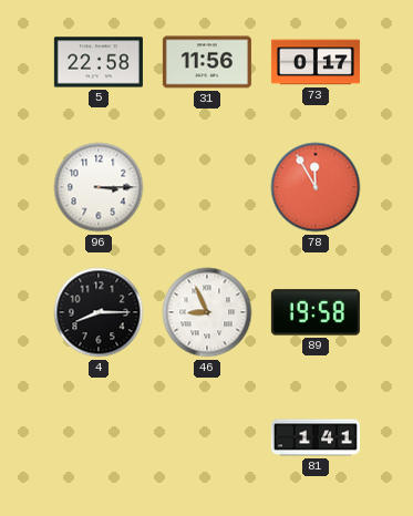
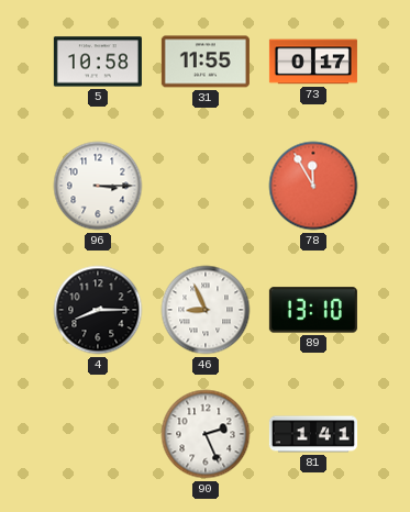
5: 22:58 -> 10:58
31: 11:56 -> 11:55
89: 19:58 -> 13:10
90: none -> 2:26
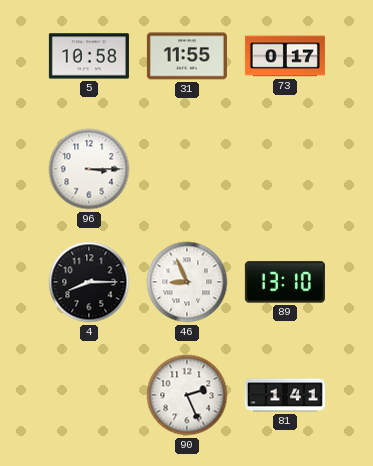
78: 11:55 -> none
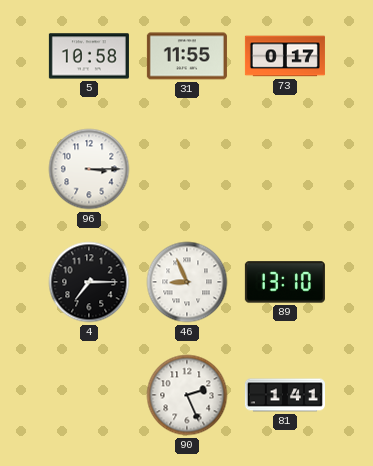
4: 8:15 -> 7:15
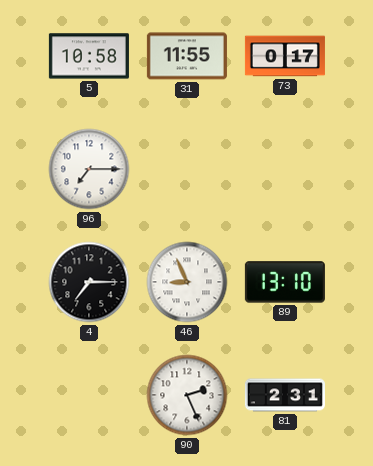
96: 3:15 -> 7:15
81: 1:41 -> 2:31
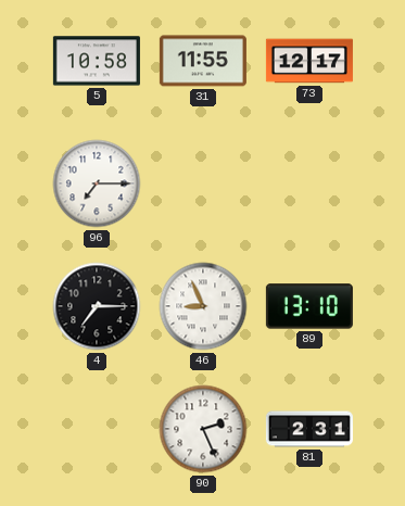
73: 0:17 -> 12:17
